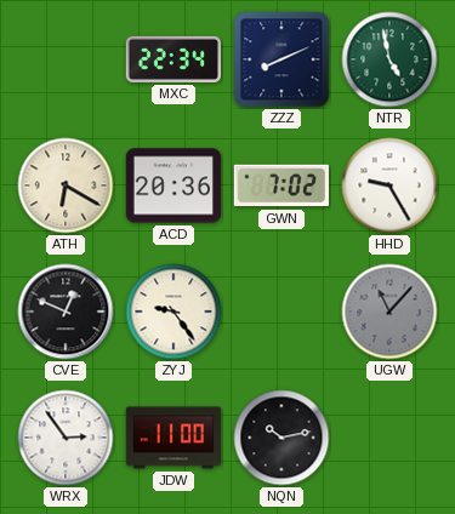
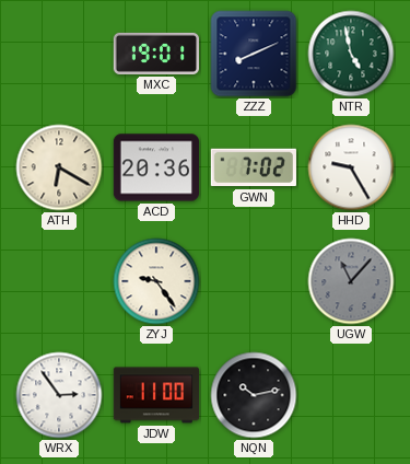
MXC: 22:34 -> 19:01
CVE: 12:49 -> none
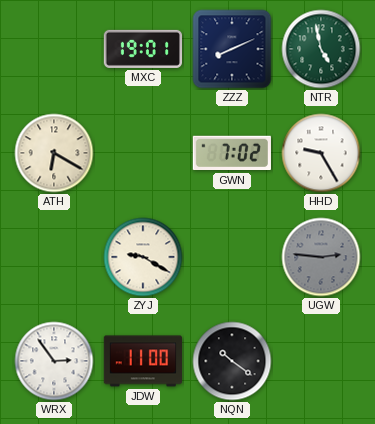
ACD: 20:36 -> none
ZYJ: 9:24 -> 9:20
UGW: 11:07 -> 2:46
NQN: 10:13 -> 10:21
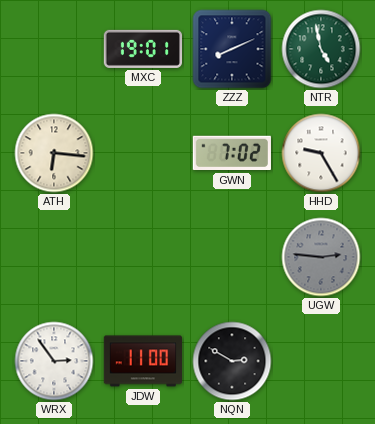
ATH: 6:20 -> 6:16
ZYJ: 9:20 -> none
NQN: 10:21 -> 2:50
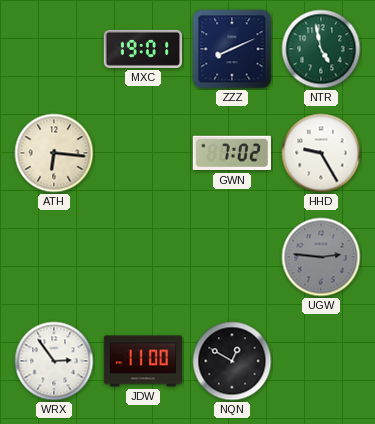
NQN: 2:50 -> 12:50
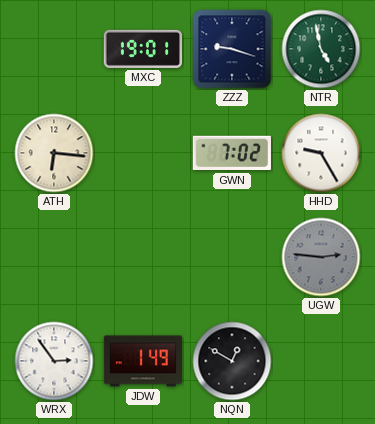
ZZZ: 8:11 -> 9:18
JDW: 11:00 -> 1:49
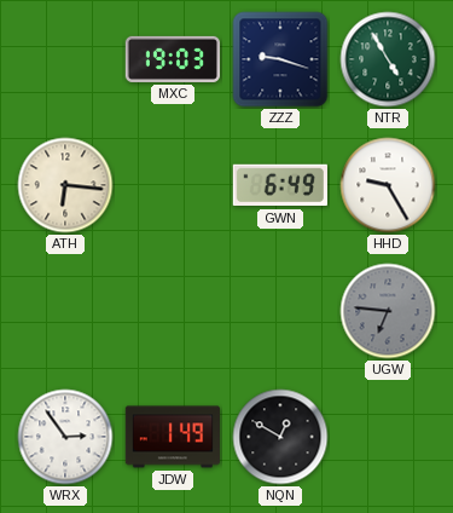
MXC: 19:01 -> 19:03
NTR: 4:58 -> 4:55
GWN: 7:02 -> 6:49
UGW: 2:46 -> 6:46
